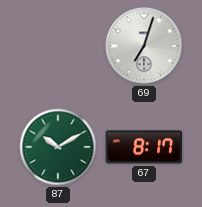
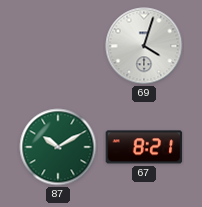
69: 7:03 -> 4:03
67: 8:17 -> 8:21
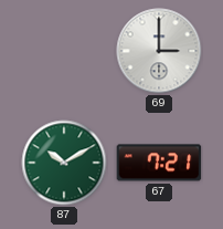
69: 4:03 -> 3:00
67: 8:21 -> 7:21
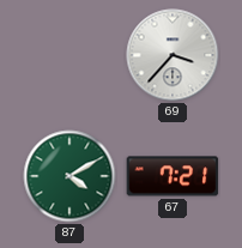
69: 3:00 -> 3:37
87: 10:10 -> 4:10
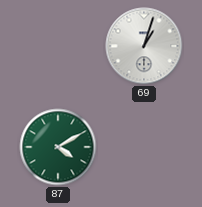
69: 3:37 -> 1:03
67: 7:21 -> none
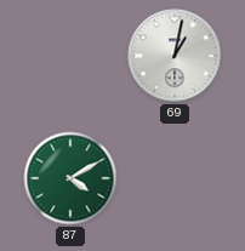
69: 1:03 -> 1:02
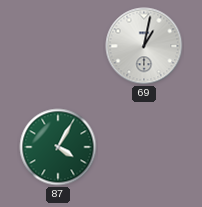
87: 4:10 -> 4:05
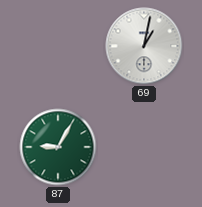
87: 4:05 -> 9:05
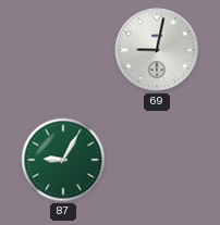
69: 1:02 -> 9:02
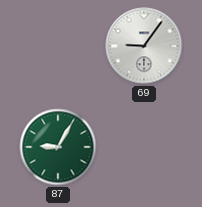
69: 9:02 -> 9:06
